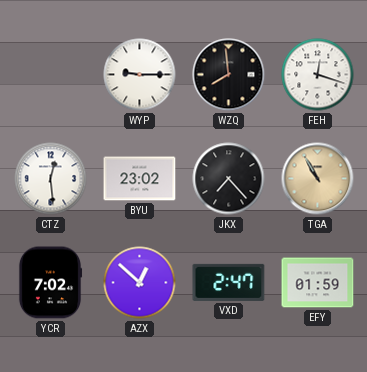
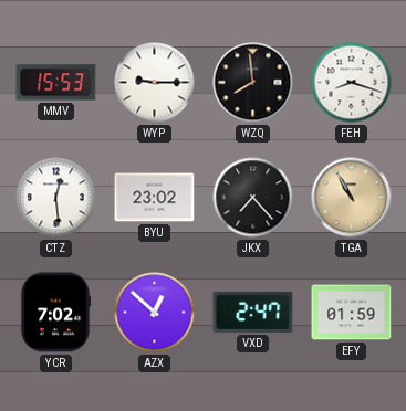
MMV: none -> 15:53
FEH: 12:18 -> 8:18
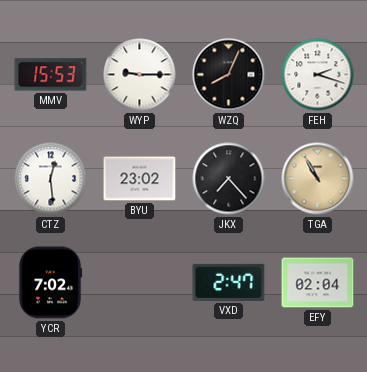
WZQ: 7:59 -> 8:04
FEH: 8:18 -> 2:18
AZX: 12:52 -> none
EFY: 01:59 -> 02:04
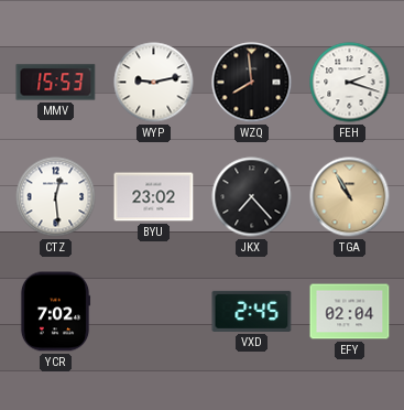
WYP: 9:15 -> 9:13
WZQ: 8:04 -> 7:59
VXD: 2:47 -> 2:45
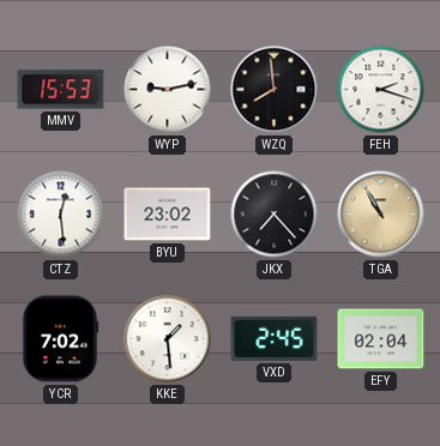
KKE: none -> 1:29
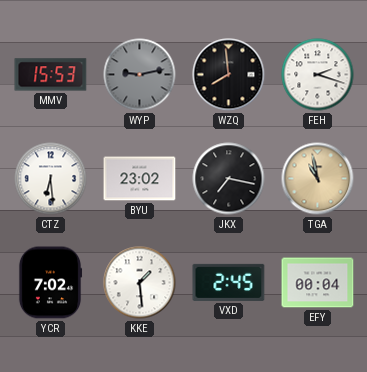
WYP dial: white -> grey
CTZ: 12:29 -> 6:29
JKX: 7:23 -> 7:17
TGA: 10:55 -> 10:58
EFY: 02:04 -> 00:04
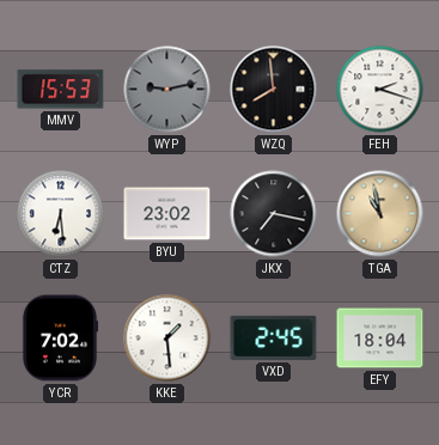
EFY: 00:04 -> 18:04
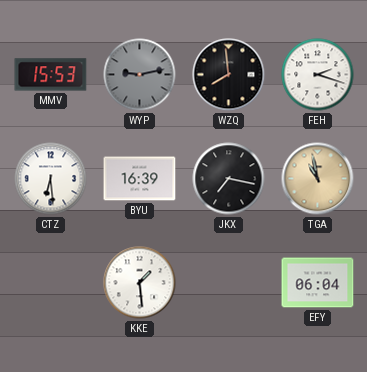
BYU: 23:02 -> 16:39
YCR: 7:02 -> none
VXD: 2:45 -> none
EFY: 18:04 -> 06:04
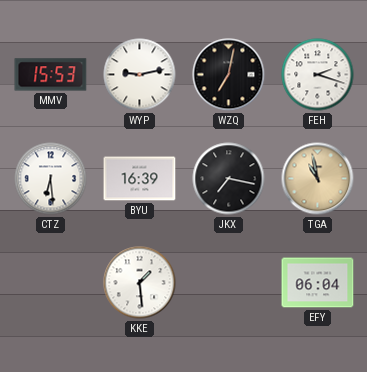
WYP dial: grey -> white
WZQ: 7:59 -> 7:02
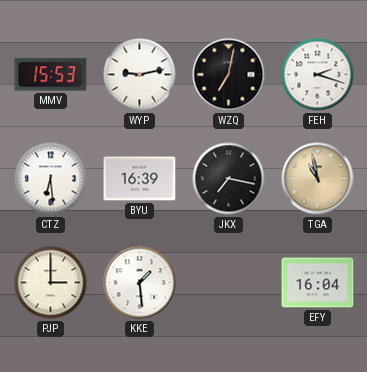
PJP: none -> 3:00
EFY: 06:04 -> 16:04
